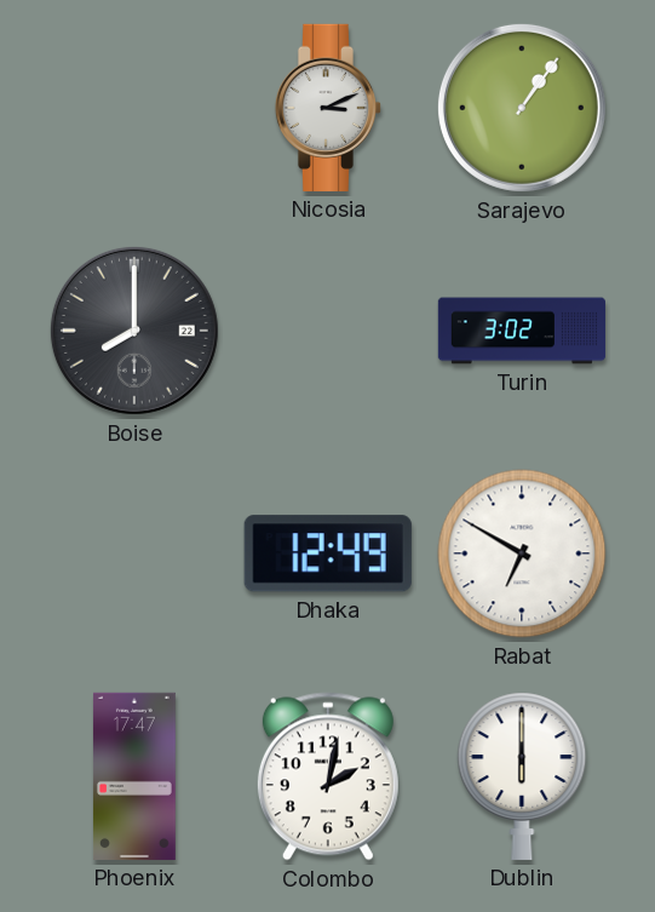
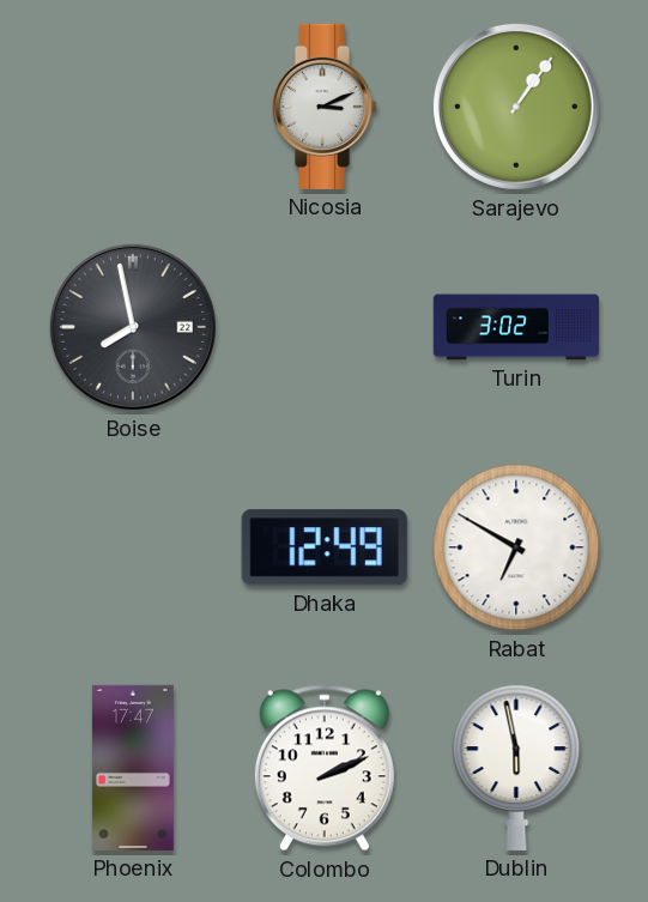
Boise: 8:00 -> 7:58
Colombo: 2:02 -> 2:11
Dublin: 6:00 -> 5:58
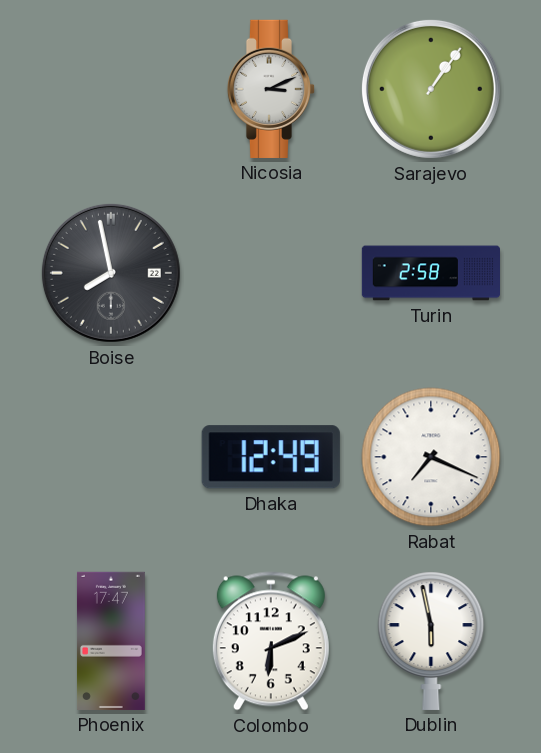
Turin: 3:02 -> 2:58
Rabat: 6:50 -> 7:19
Colombo: 2:11 -> 6:11
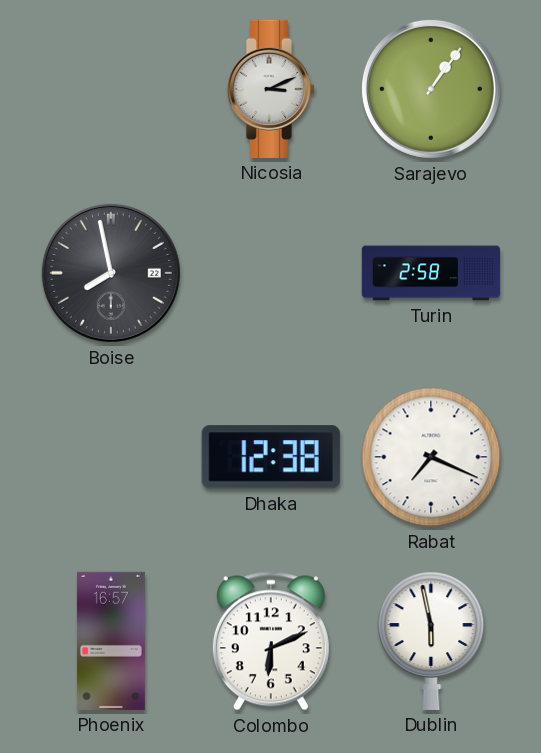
Dhaka: 12:49 -> 12:38
Phoenix: 17:47 -> 16:57
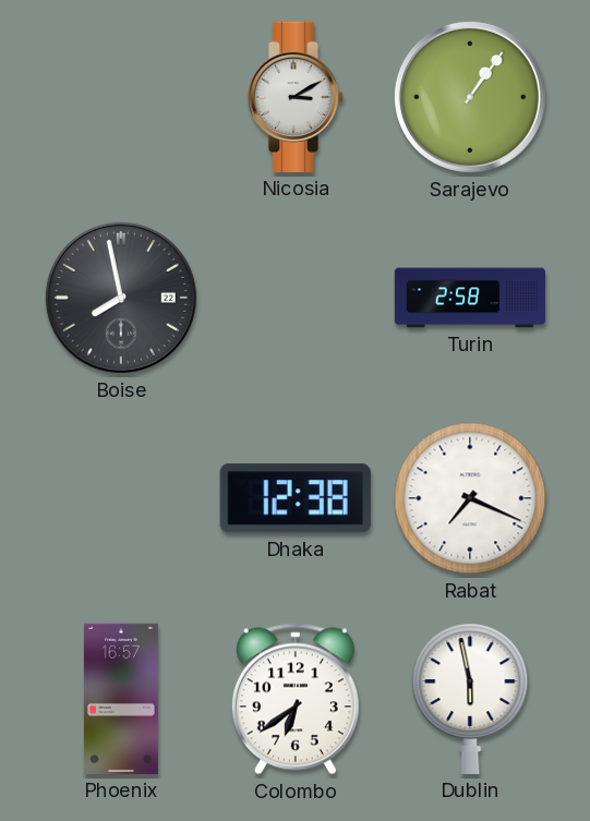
Nicosia: 3:11 -> 3:10
Colombo: 6:11 -> 6:39
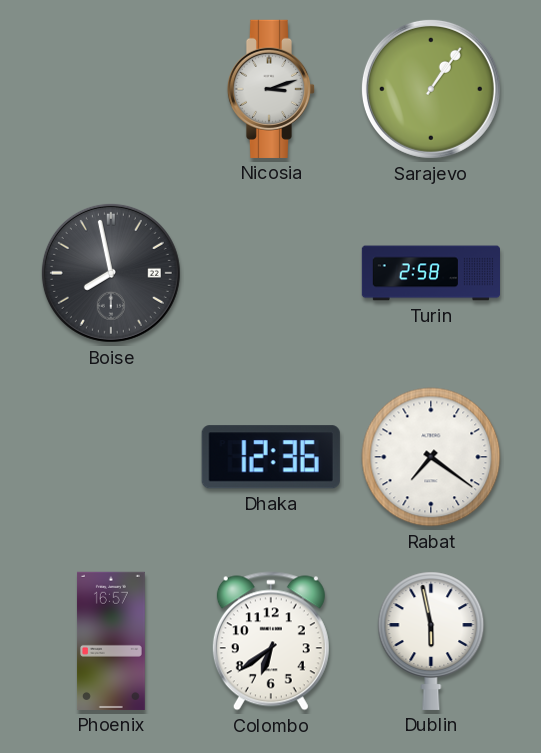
Nicosia: 3:10 -> 3:12
Dhaka: 12:38 -> 12:36
Rabat: 7:19 -> 7:21
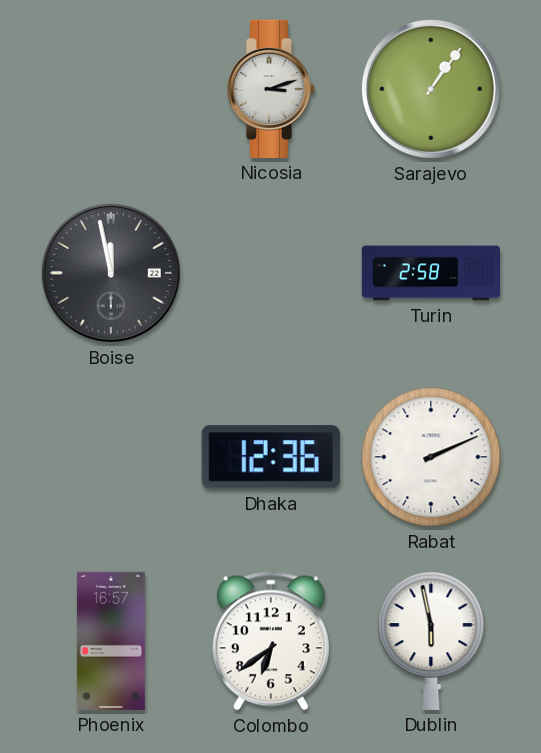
Boise: 7:58 -> 11:58
Rabat: 7:21 -> 2:11
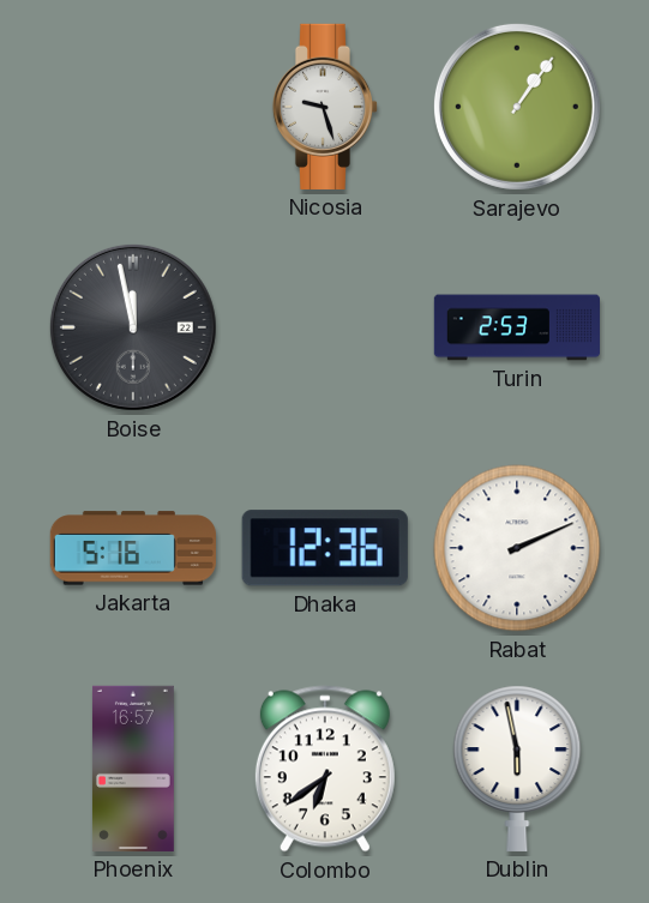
Nicosia: 3:12 -> 9:27
Turin: 2:58 -> 2:53
Jakarta: none -> 5:16
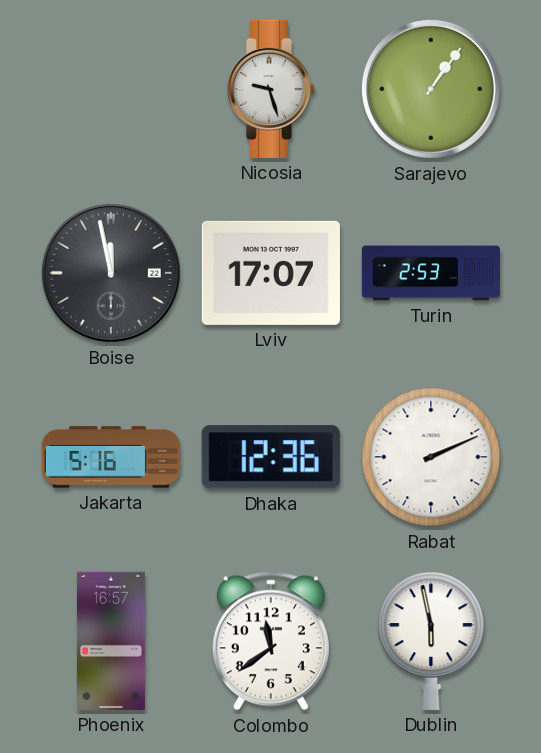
Lviv: none -> 17:07
Colombo: 6:39 -> 11:39
